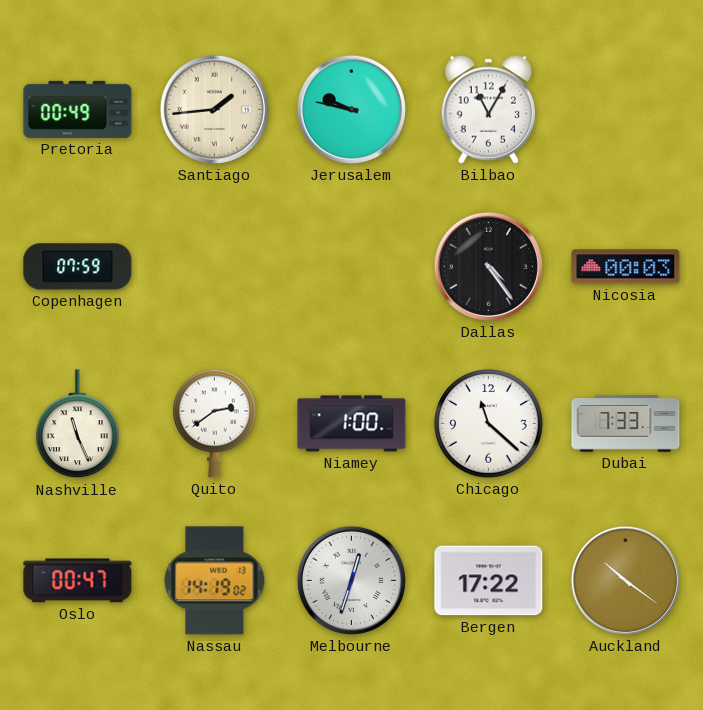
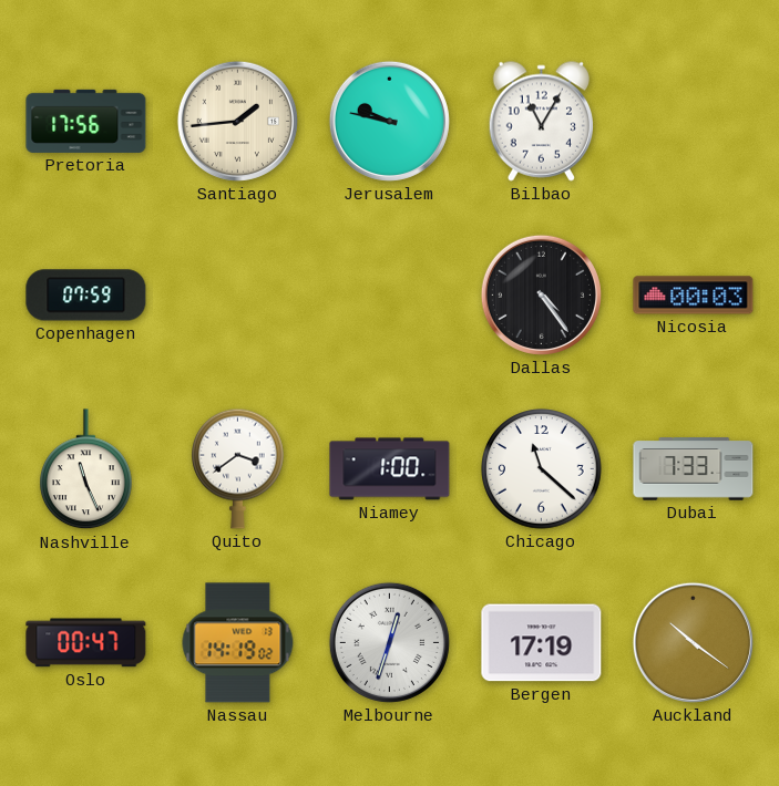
Pretoria: 00:49 -> 17:56
Quito: 2:39 -> 3:39
Bergen: 17:22 -> 17:19
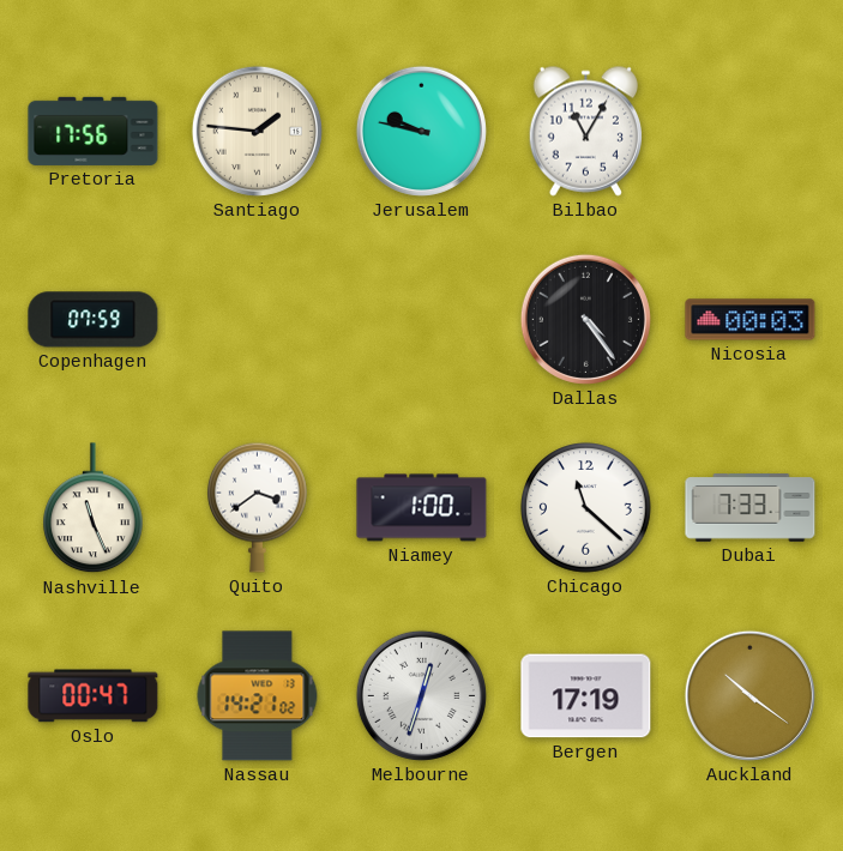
Santiago: 1:44 -> 1:46
Nassau: 14:19 -> 14:21
